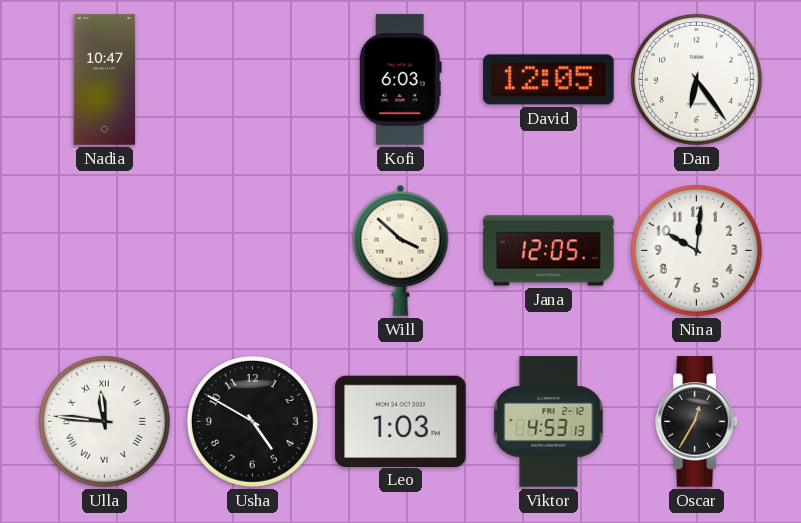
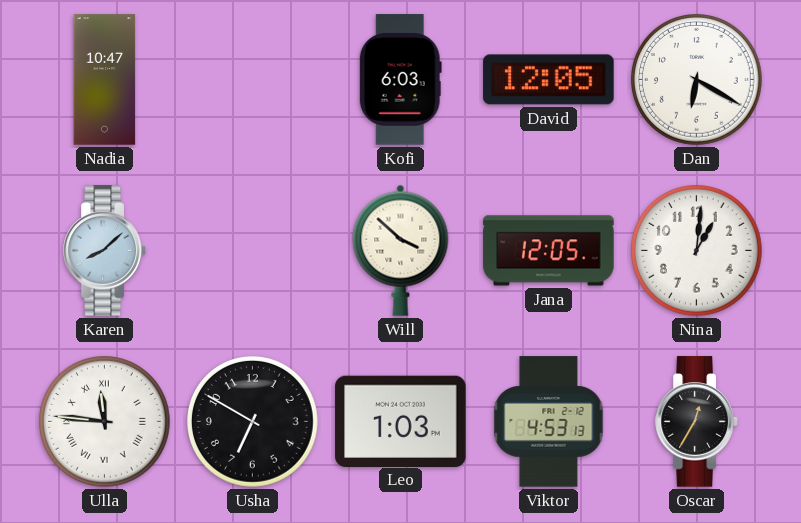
Dan: 6:24 -> 6:20
Karen: none -> 8:08
Nina: 10:01 -> 1:01
Usha: 4:50 -> 6:50
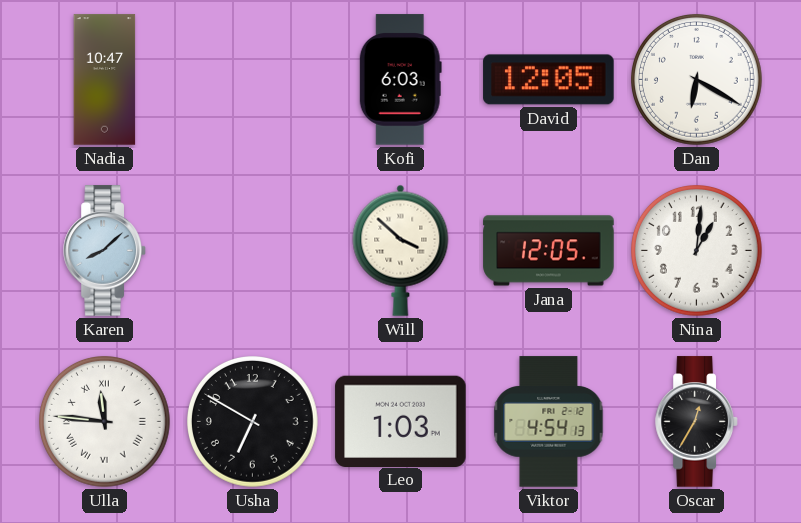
Viktor: 4:53 -> 4:54
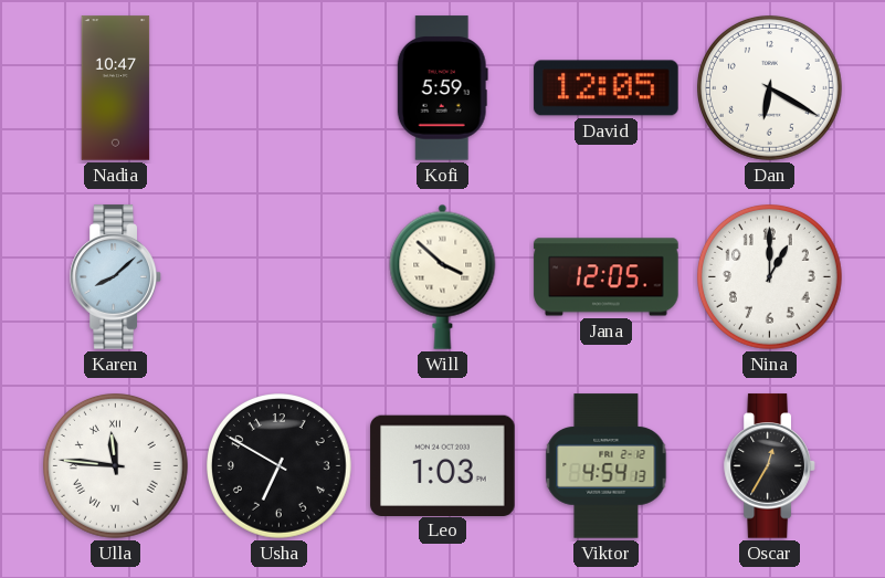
Kofi: 6:03 -> 5:59
Nina: 1:01 -> 1:00
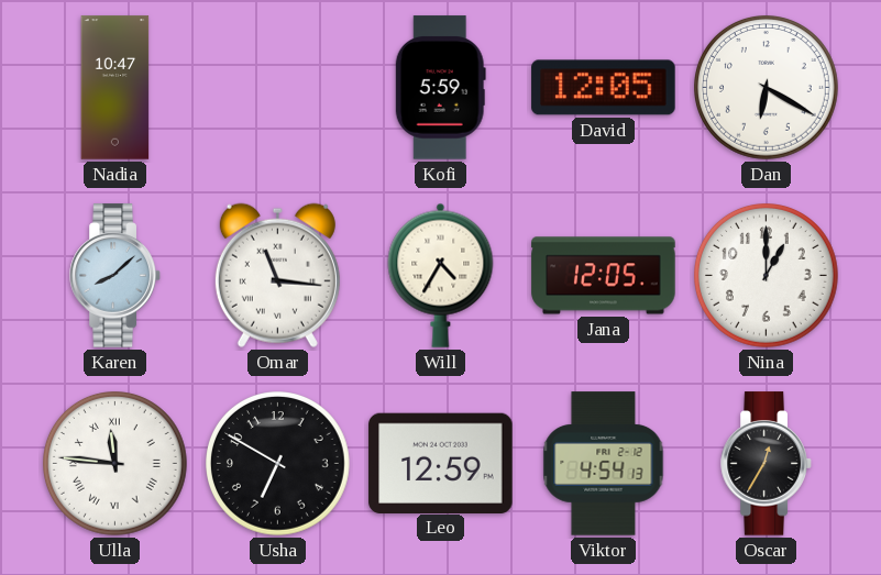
Omar: none -> 11:16
Will: 3:52 -> 4:35
Leo: 1:03 -> 12:59
